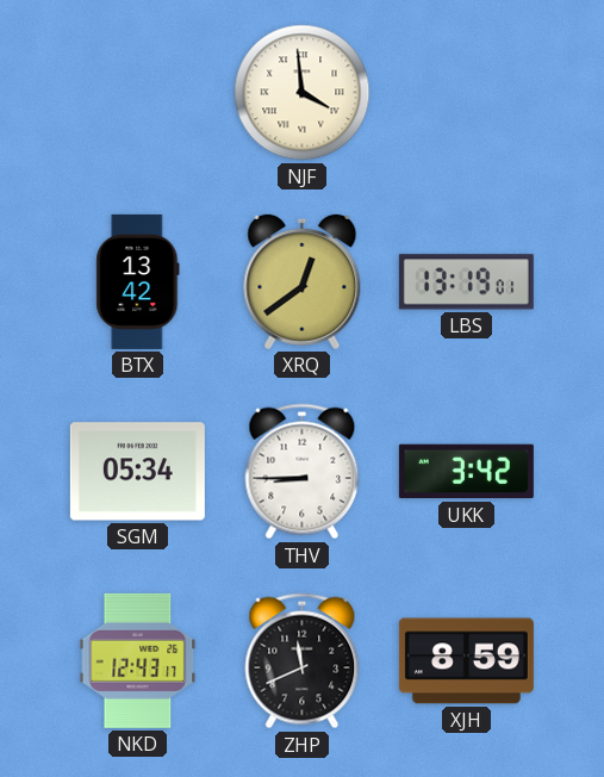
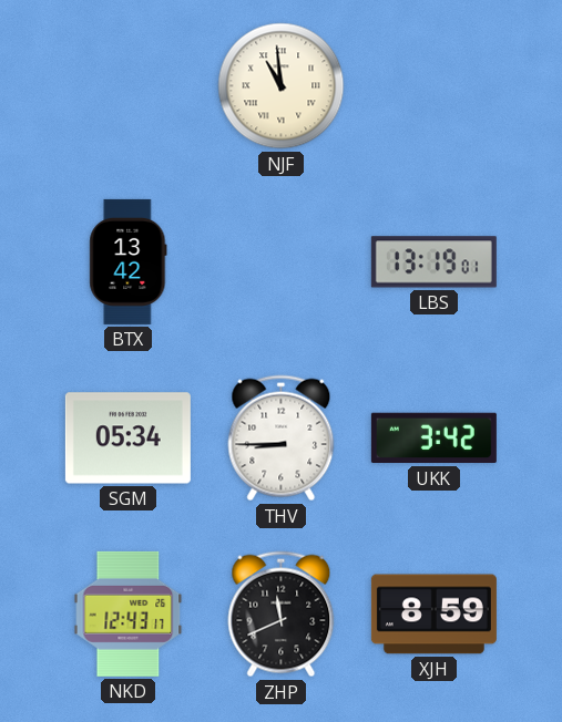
NJF: 3:59 -> 10:59
XRQ: 12:39 -> none
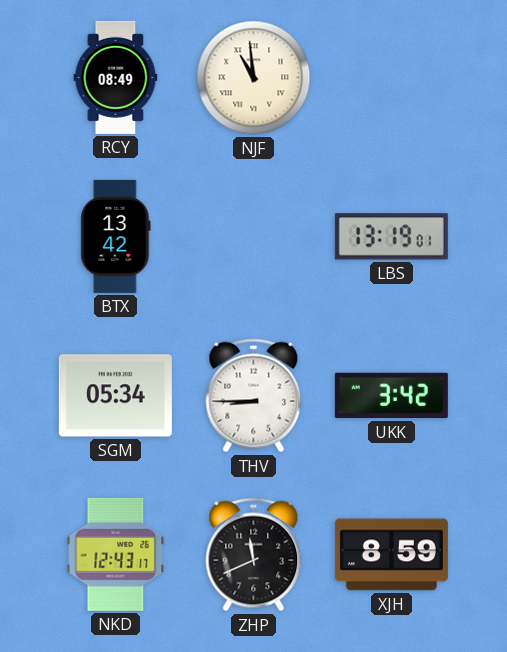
RCY: none -> 08:49
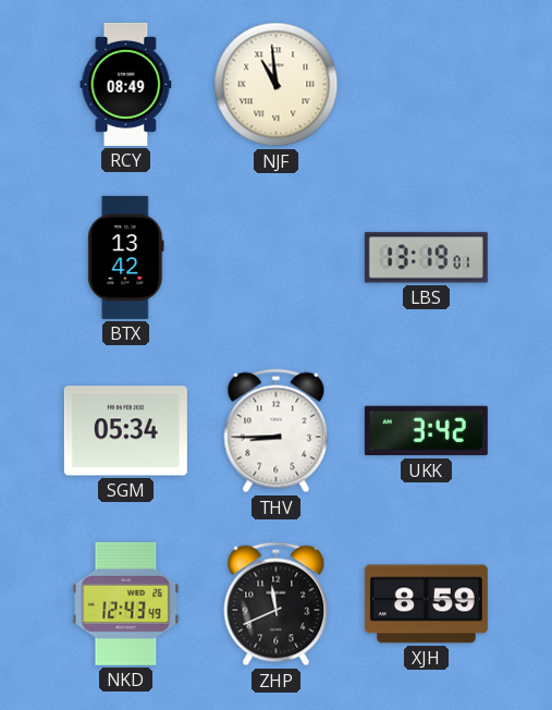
NKD: 12:43:17 -> 12:43:49
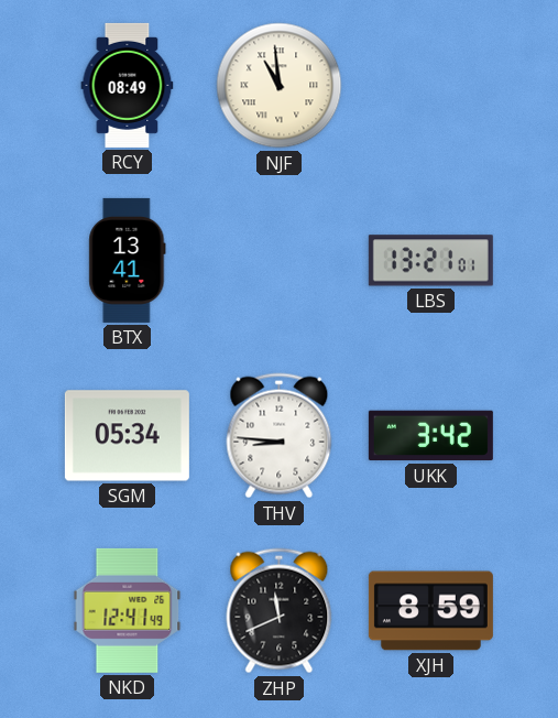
BTX: 13:42 -> 13:41
LBS: 13:19 -> 13:21
THV: 8:45 -> 8:46
NKD: 12:43 -> 12:41
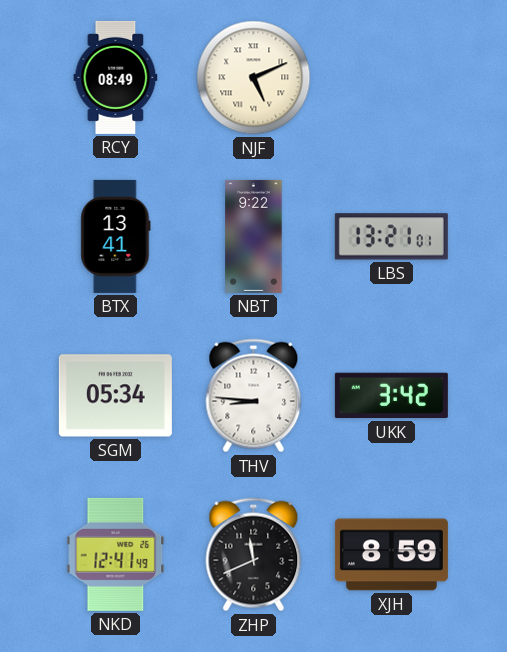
NJF: 10:59 -> 5:11
NBT: none -> 9:22
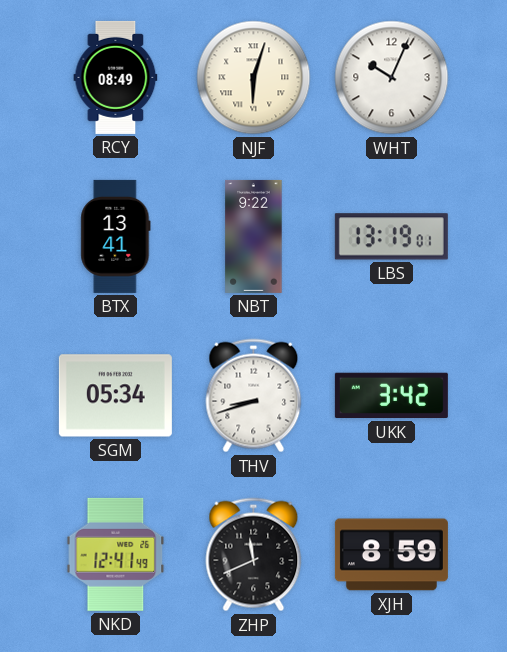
NJF: 5:11 -> 6:03
WHT: none -> 10:04
LBS: 13:21 -> 13:19
THV: 8:46 -> 8:42
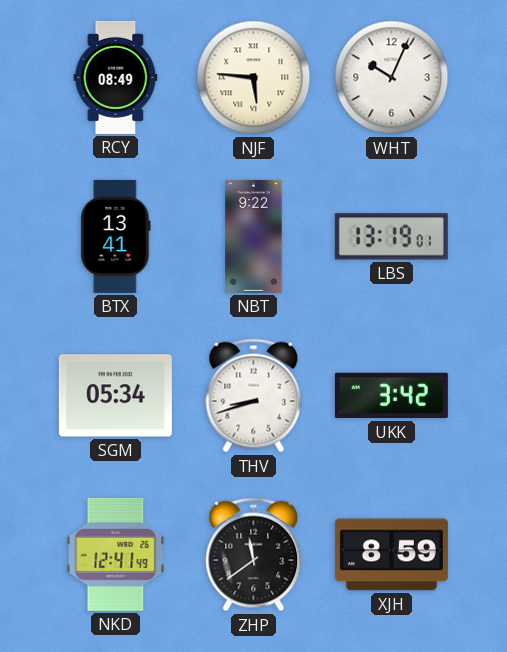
NJF: 6:03 -> 5:46
ZHP: 11:41 -> 11:39
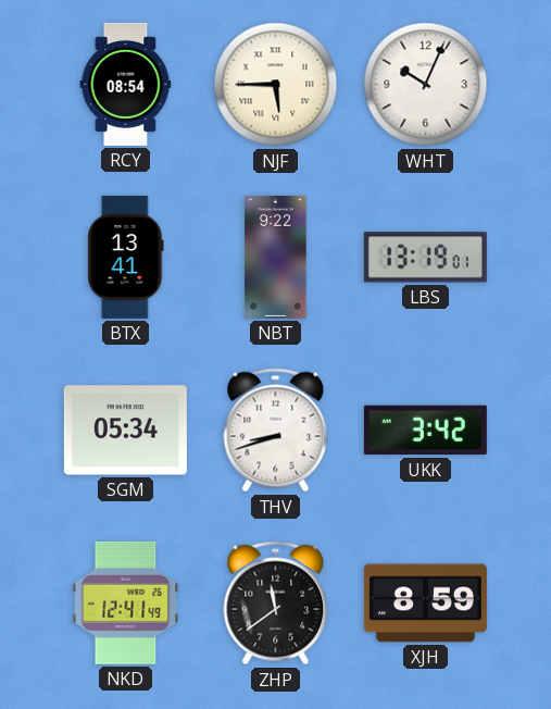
RCY: 08:49 -> 08:54
NJF: 5:46 -> 5:45
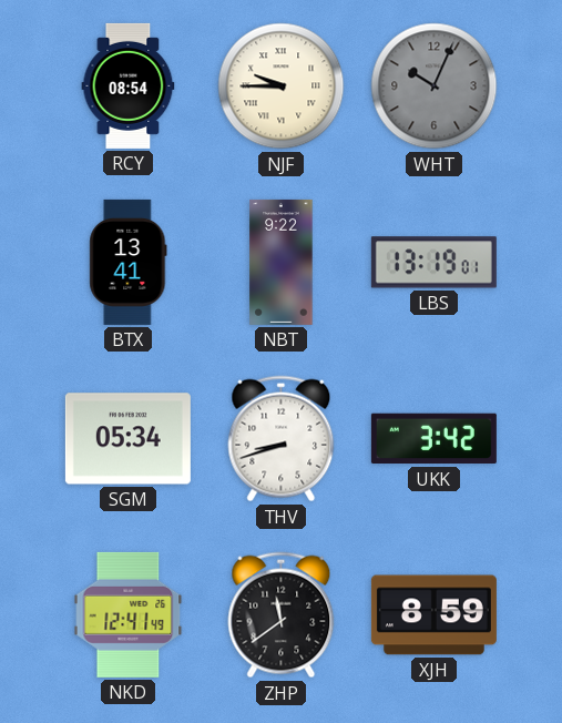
NJF: 5:45 -> 9:45
WHT dial: white -> grey
